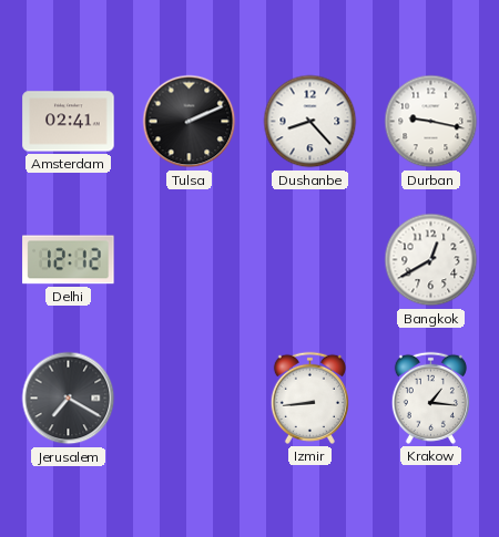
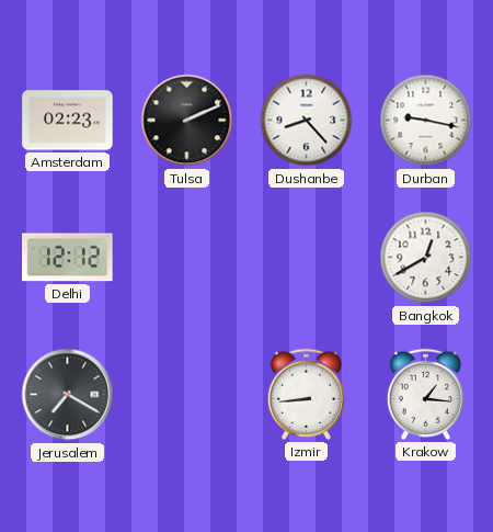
Amsterdam: 02:41 -> 02:23
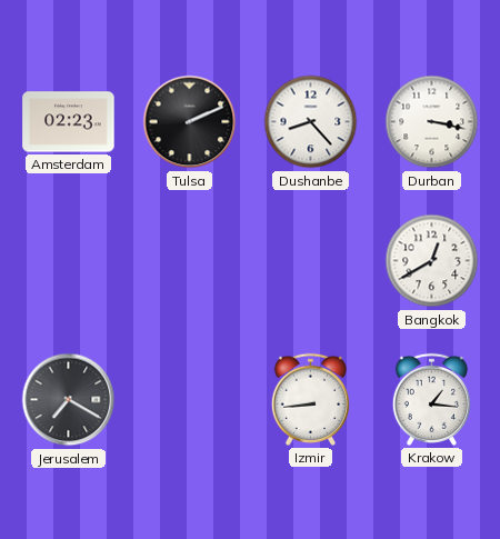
Durban: 9:17 -> 3:17
Delhi: 12:12 -> none
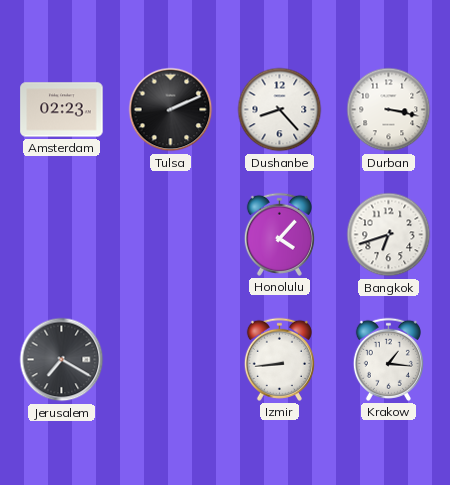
Honolulu: none -> 4:07
Bangkok: 12:40 -> 6:42
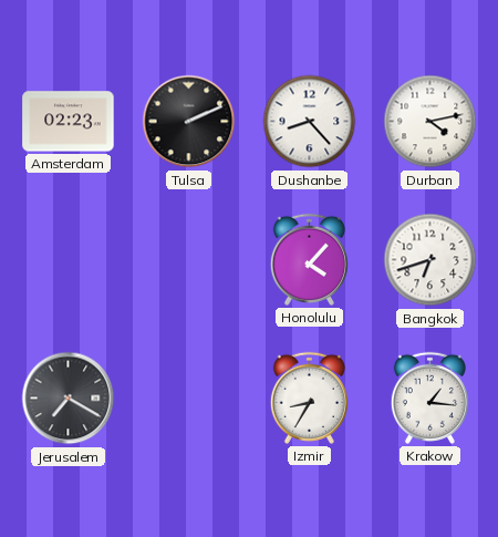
Durban: 3:17 -> 4:13
Izmir: 8:44 -> 8:35
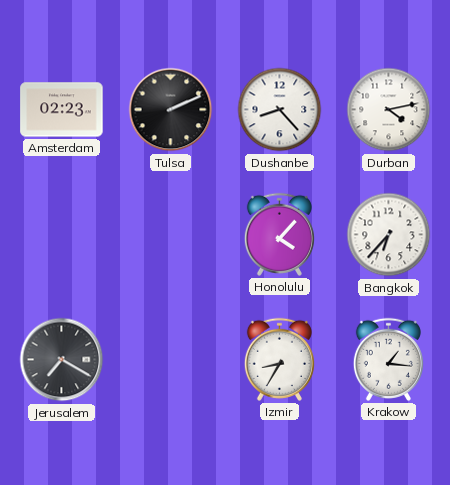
Bangkok: 6:42 -> 6:37
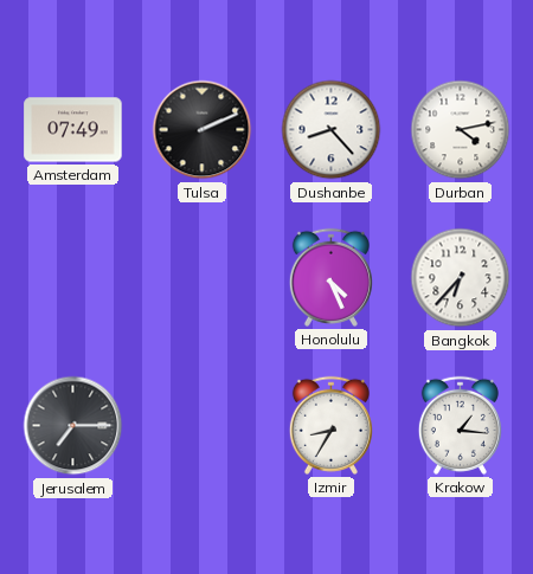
Amsterdam: 02:23 -> 07:49
Honolulu: 4:07 -> 4:26
Jerusalem: 7:20 -> 7:15
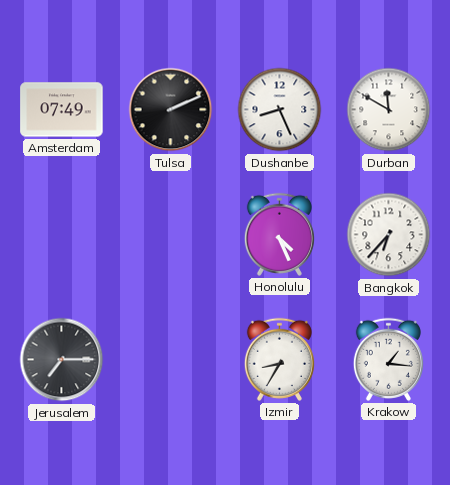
Dushanbe: 8:23 -> 8:26
Durban: 4:13 -> 11:50
